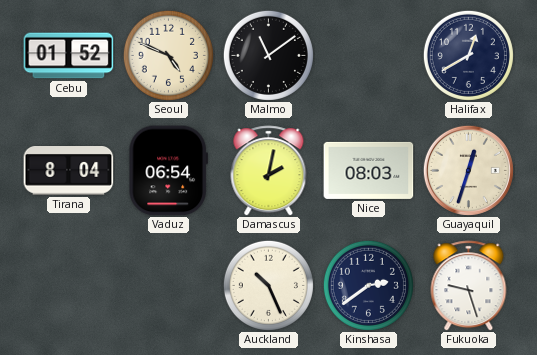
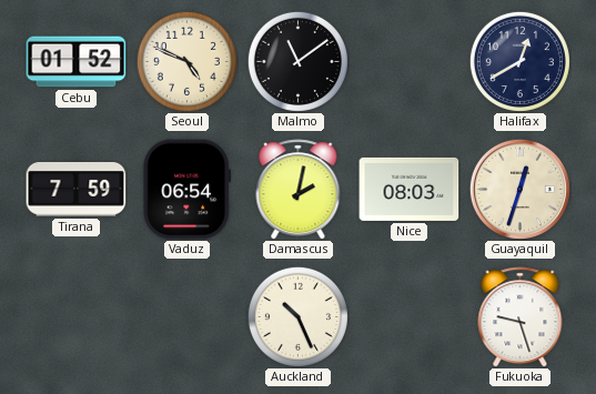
Tirana: 8:04 -> 7:59
Kinshasa: 2:39 -> none
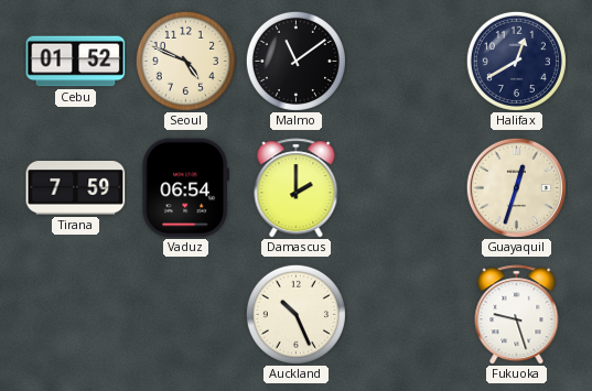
Damascus: 2:02 -> 2:00
Nice: 08:03 -> none
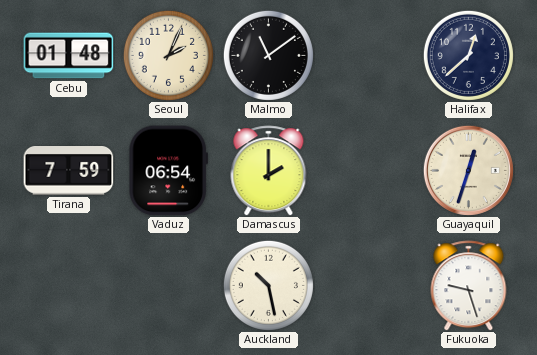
Cebu: 01:52 -> 01:48
Seoul: 4:49 -> 2:04
Halifax: 12:40 -> 12:38
Auckland: 10:26 -> 10:28
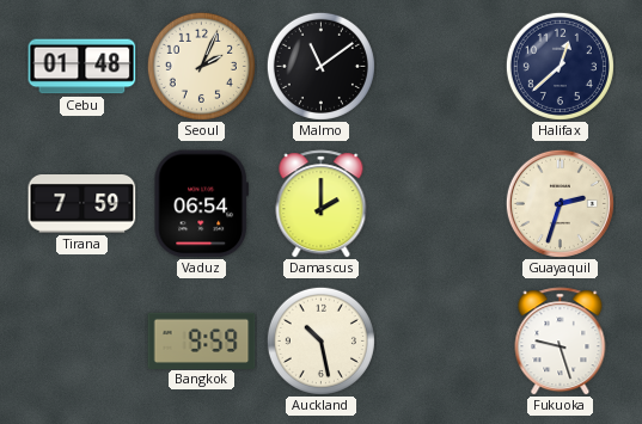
Guayaquil: 12:33 -> 2:33
Bangkok: none -> 9:59
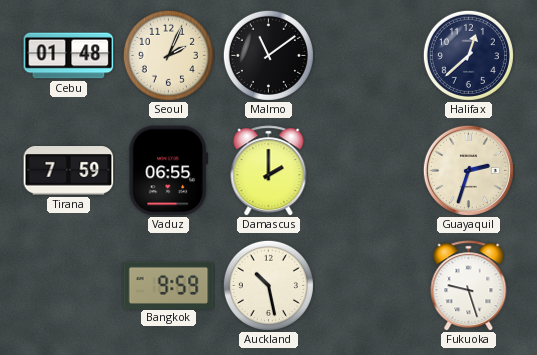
Vaduz: 06:54 -> 06:55
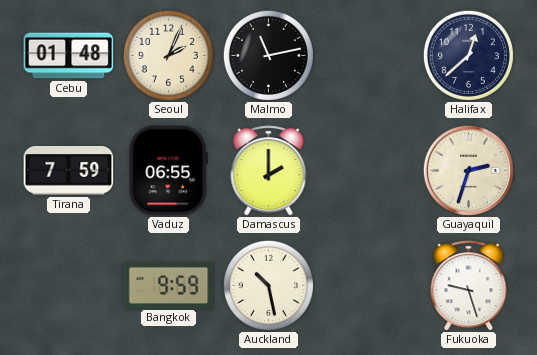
Malmo: 11:09 -> 11:13
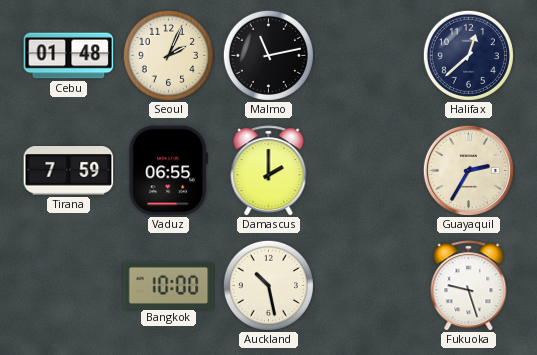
Guayaquil: 2:33 -> 2:35
Bangkok: 9:59 -> 10:00
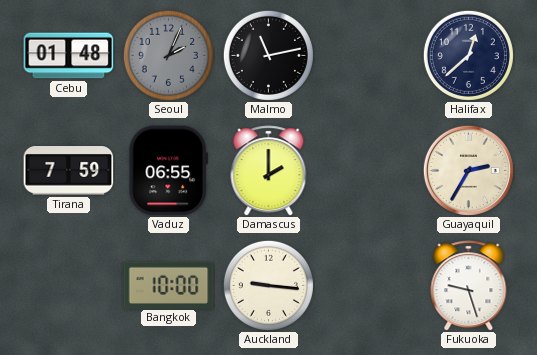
Seoul dial: cream -> grey
Auckland: 10:28 -> 9:16
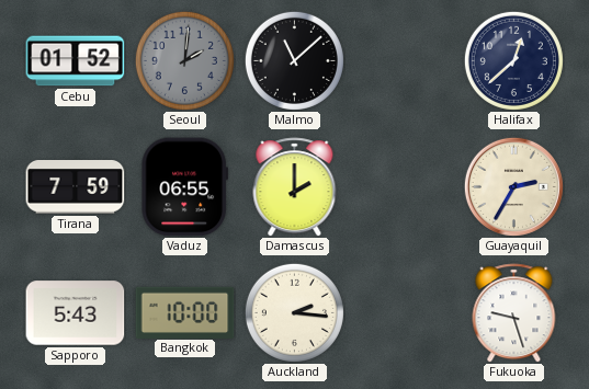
Cebu: 01:48 -> 01:52
Seoul: 2:04 -> 2:01
Malmo: 11:13 -> 11:08
Sapporo: none -> 5:43
Auckland: 9:16 -> 2:16
